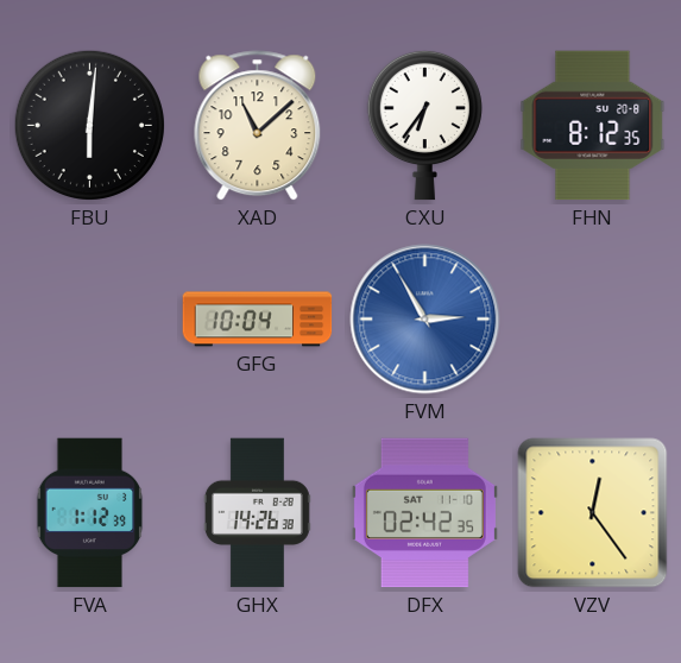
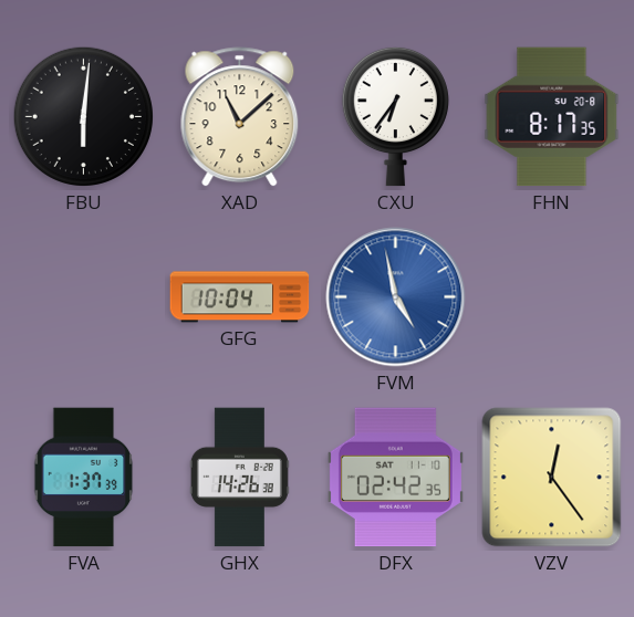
FHN: 8:12 -> 8:17
FVM: 2:55 -> 4:58
FVA: 1:12 -> 1:37
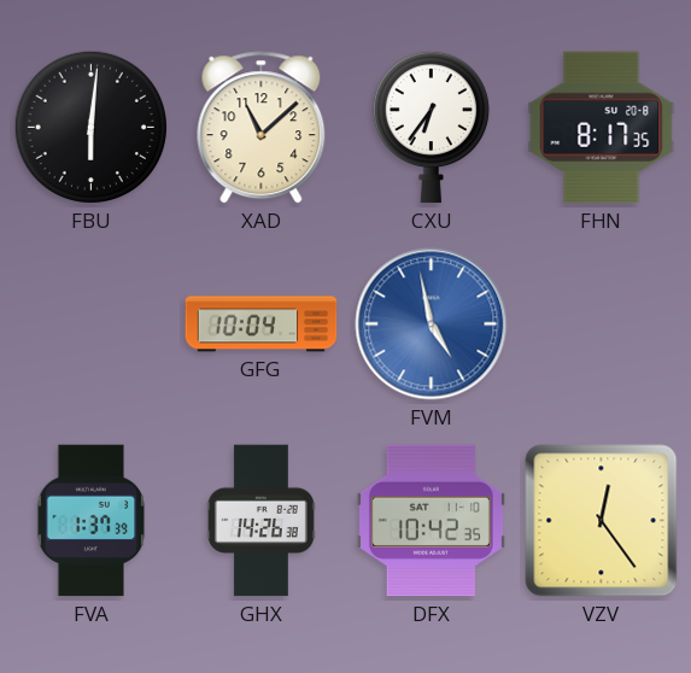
DFX: 02:42 -> 10:42
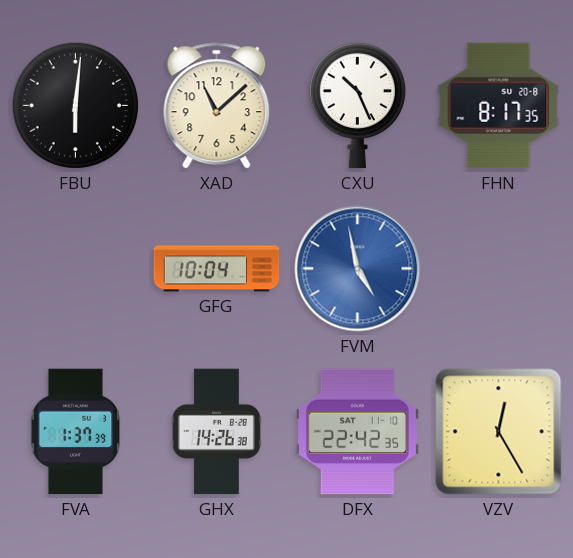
CXU: 6:36 -> 10:26
DFX: 10:42 -> 22:42
VZV: 12:24 -> 12:25
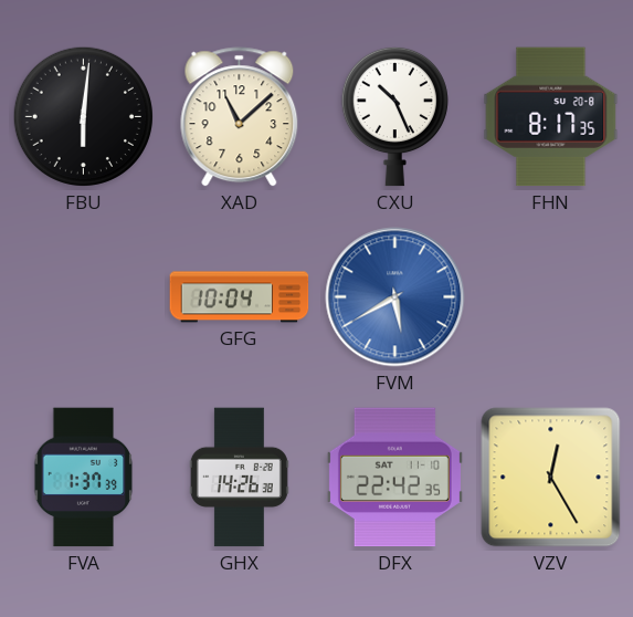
FVM: 4:58 -> 5:40
